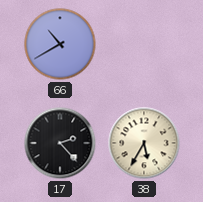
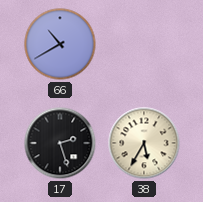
17: 2:23 -> 2:27
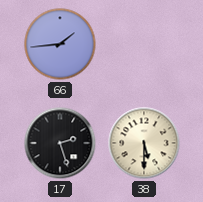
66: 10:40 -> 1:44
38: 5:35 -> 5:30
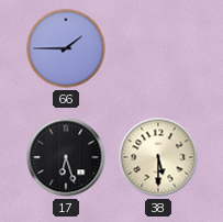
66: 1:44 -> 1:45
17: 2:27 -> 6:27
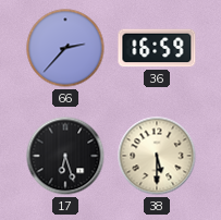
66: 1:45 -> 2:37
36: none -> 16:59
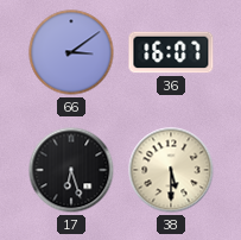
66: 2:37 -> 3:09
36: 16:59 -> 16:07
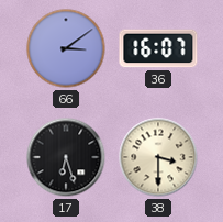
38: 5:30 -> 3:30
